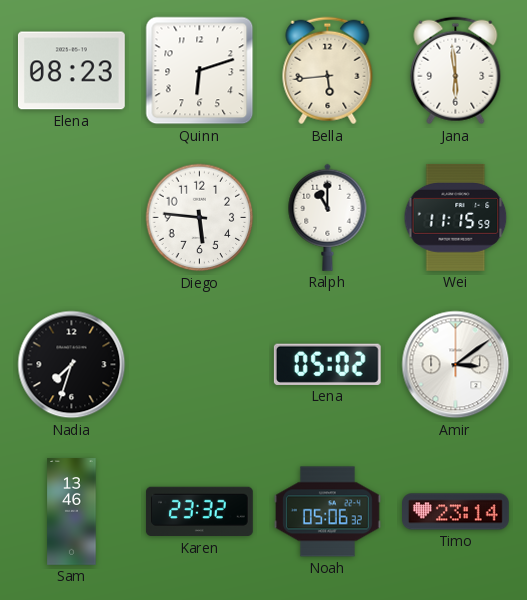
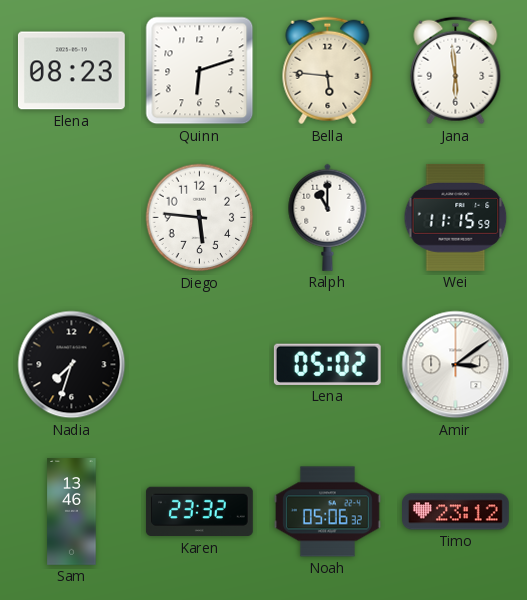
Bella: 5:44 -> 5:46
Timo: 23:14 -> 23:12
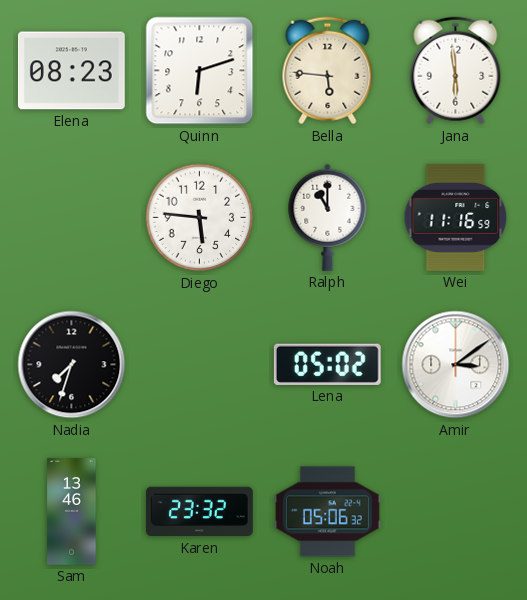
Wei: 11:15 -> 11:16
Timo: 23:12 -> none
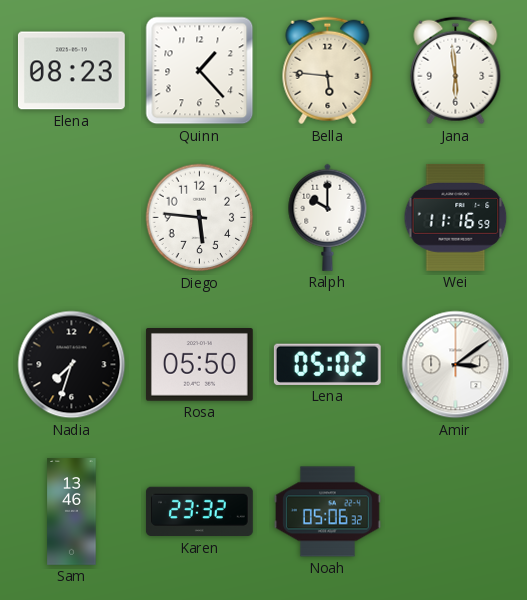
Quinn: 6:12 -> 1:23
Ralph: 11:00 -> 10:00
Rosa: none -> 05:50
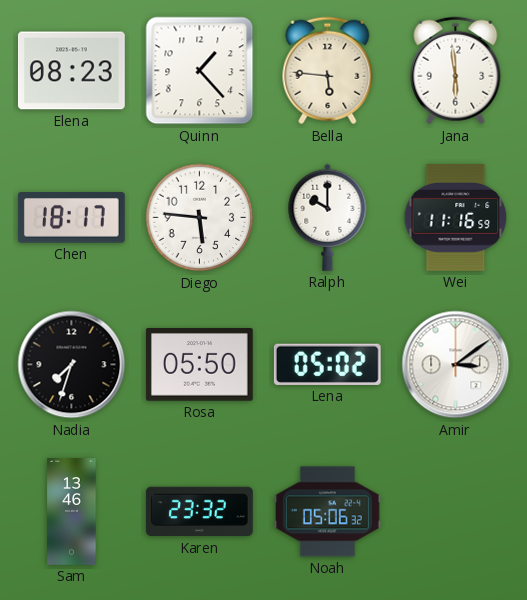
Chen: none -> 18:17
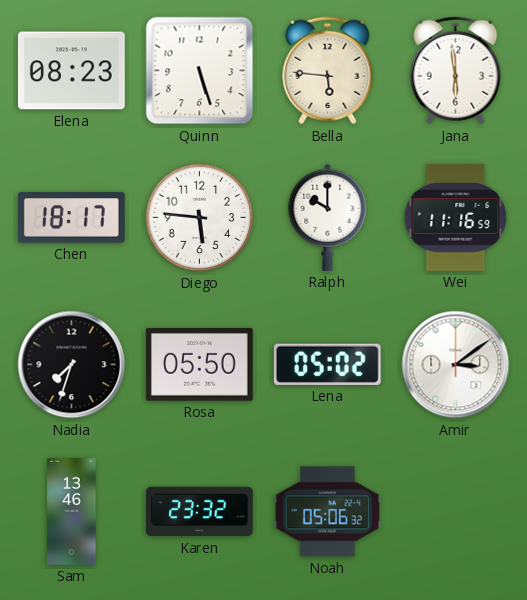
Quinn: 1:23 -> 5:27
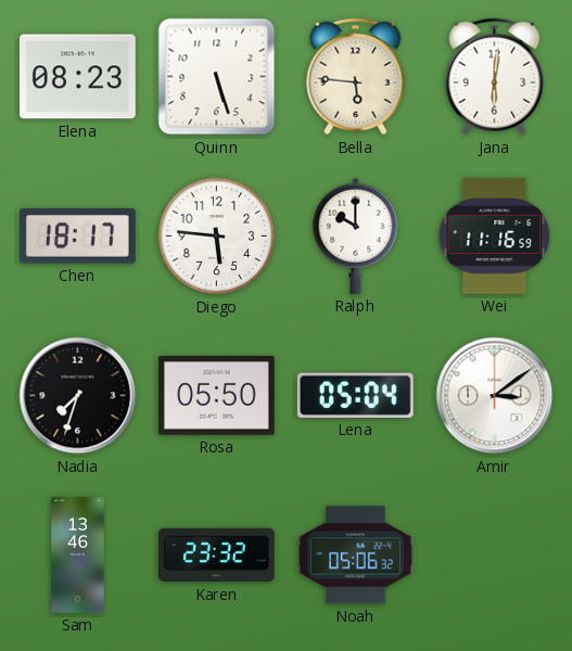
Jana: 5:59 -> 6:01
Lena: 05:02 -> 05:04
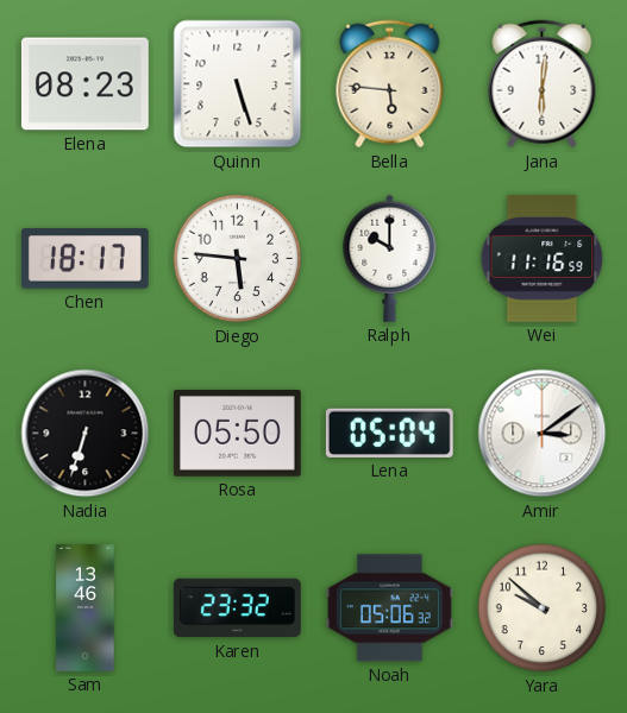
Nadia: 7:33 -> 6:33
Yara: none -> 9:52
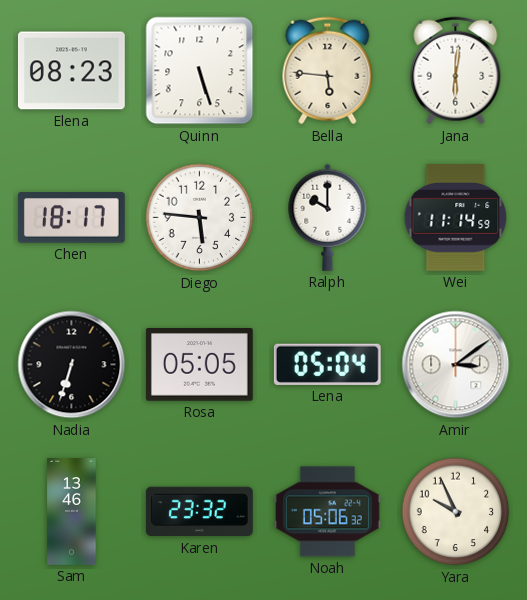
Wei: 11:16 -> 11:14
Rosa: 05:50 -> 05:05
Yara: 9:52 -> 9:56
